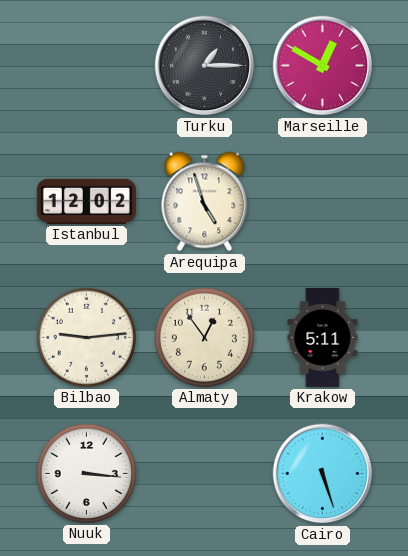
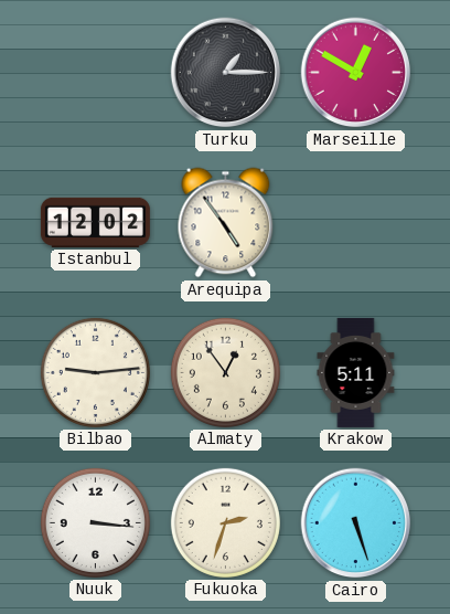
Arequipa: 4:57 -> 4:54
Fukuoka: none -> 2:33
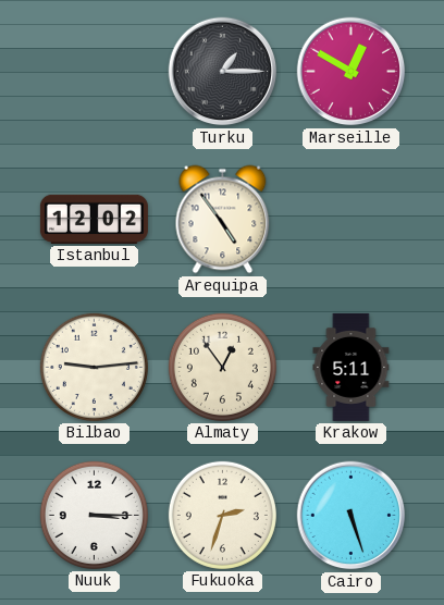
Nuuk: 3:16 -> 3:15
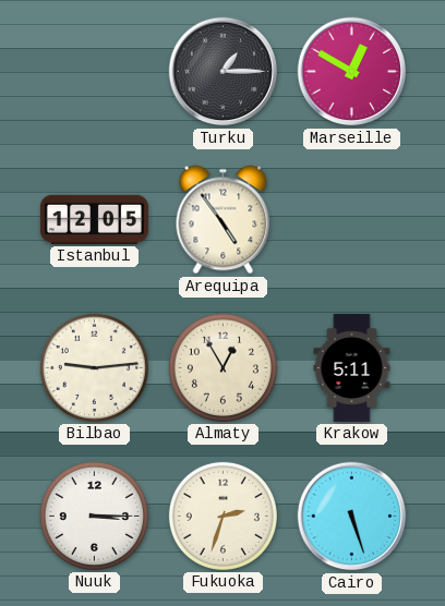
Istanbul: 12:02 -> 12:05
Almaty: 12:54 -> 12:55
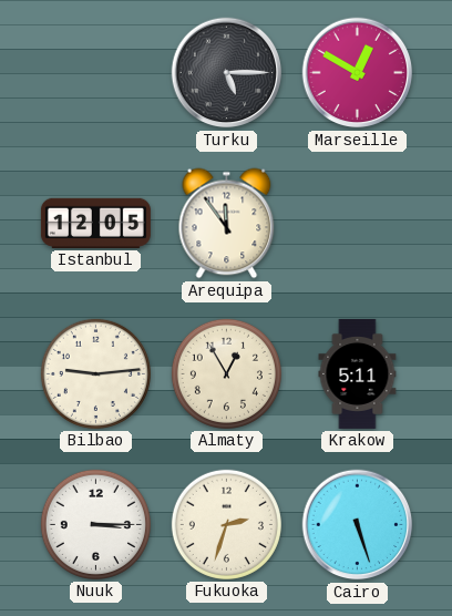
Turku: 1:15 -> 5:15
Arequipa: 4:54 -> 11:54
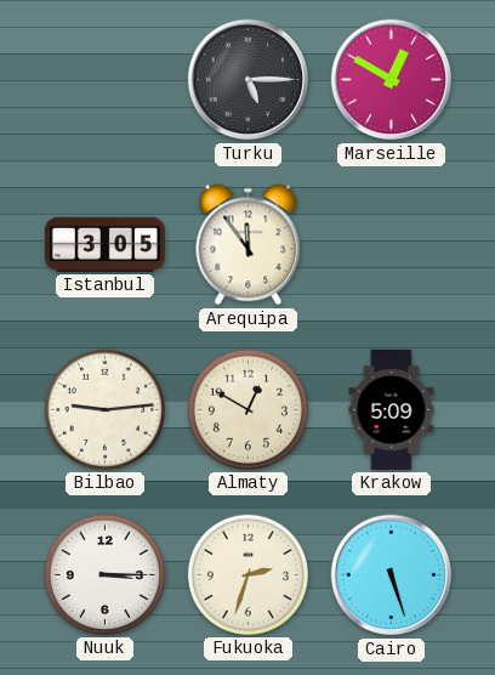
Istanbul: 12:05 -> 3:05
Almaty: 12:55 -> 12:50
Krakow: 5:11 -> 5:09
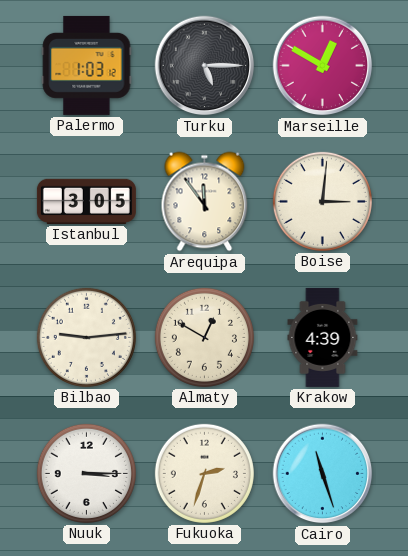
Palermo: none -> 1:03
Boise: none -> 3:01
Krakow: 5:09 -> 4:39
Cairo: 5:27 -> 11:27
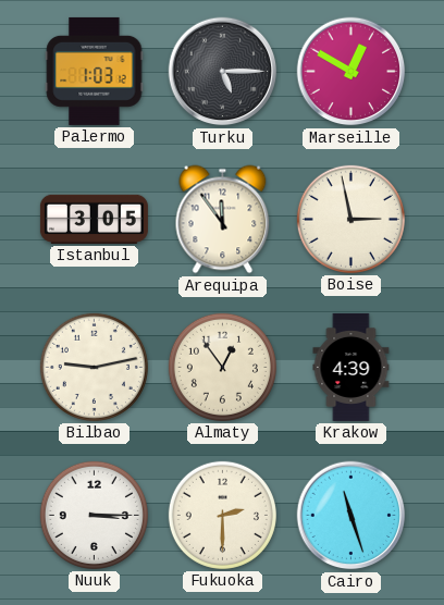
Boise: 3:01 -> 2:58
Bilbao: 9:14 -> 9:13
Almaty: 12:50 -> 12:54
Fukuoka: 2:33 -> 2:30
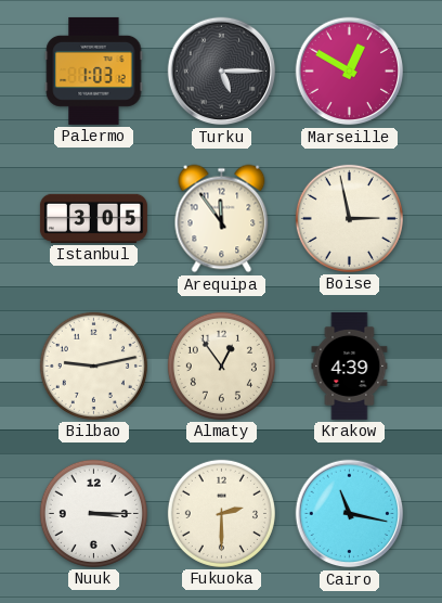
Cairo: 11:27 -> 11:17
